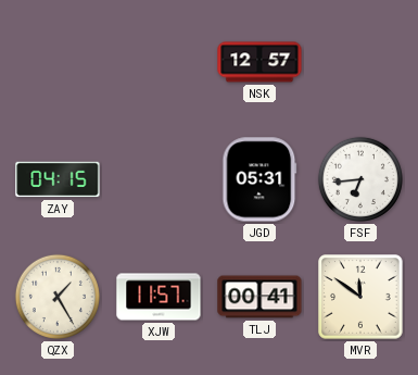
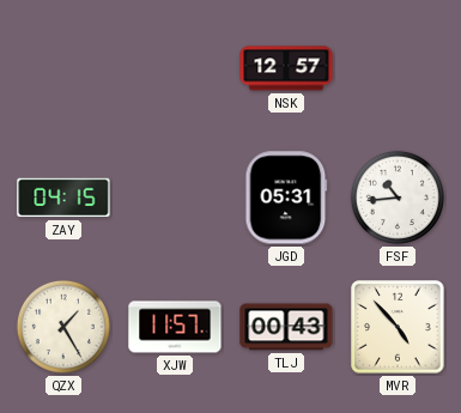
FSF: 6:44 -> 10:44
TLJ: 00:41 -> 00:43
MVR: 11:51 -> 4:53
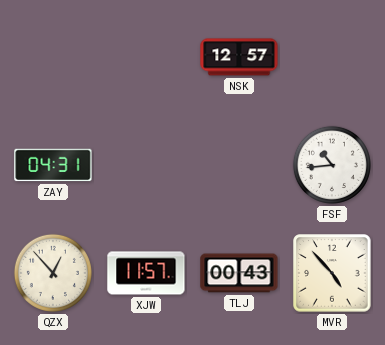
ZAY: 04:15 -> 04:31
JGD: 05:31 -> none
QZX: 1:25 -> 12:53
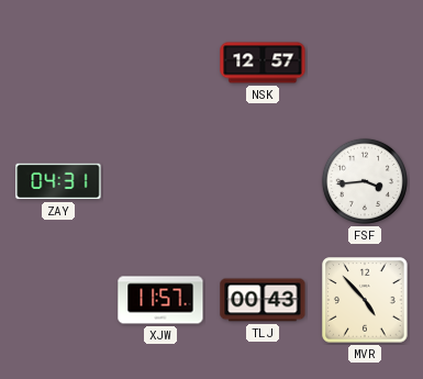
FSF: 10:44 -> 3:44
QZX: 12:53 -> none
